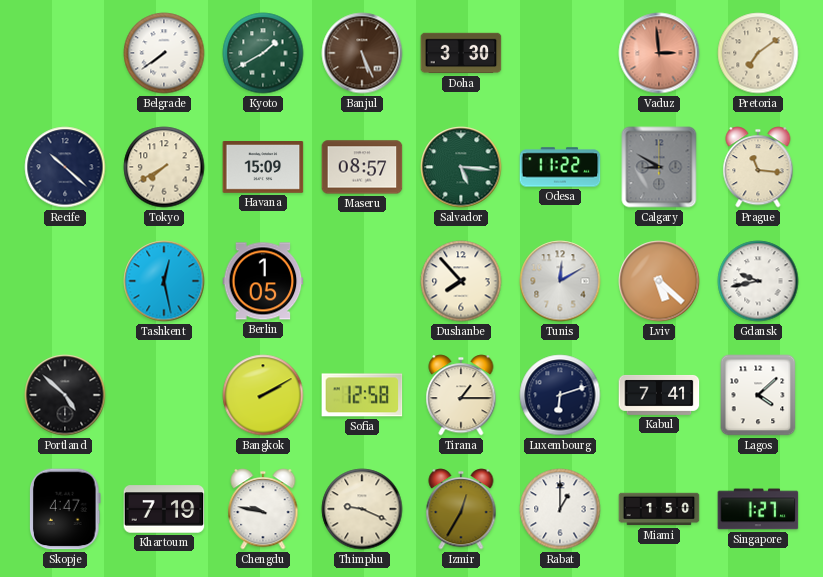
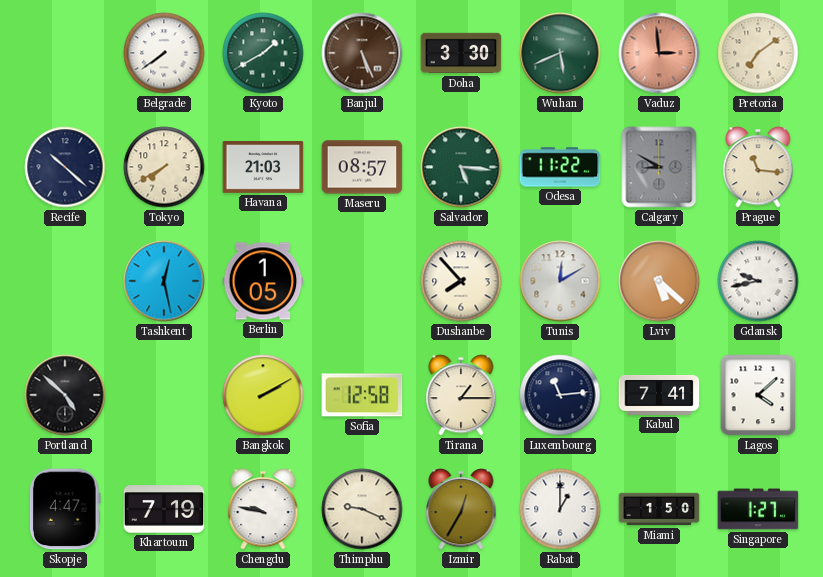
Wuhan: none -> 5:41
Havana: 15:09 -> 21:03
Luxembourg: 6:12 -> 11:14
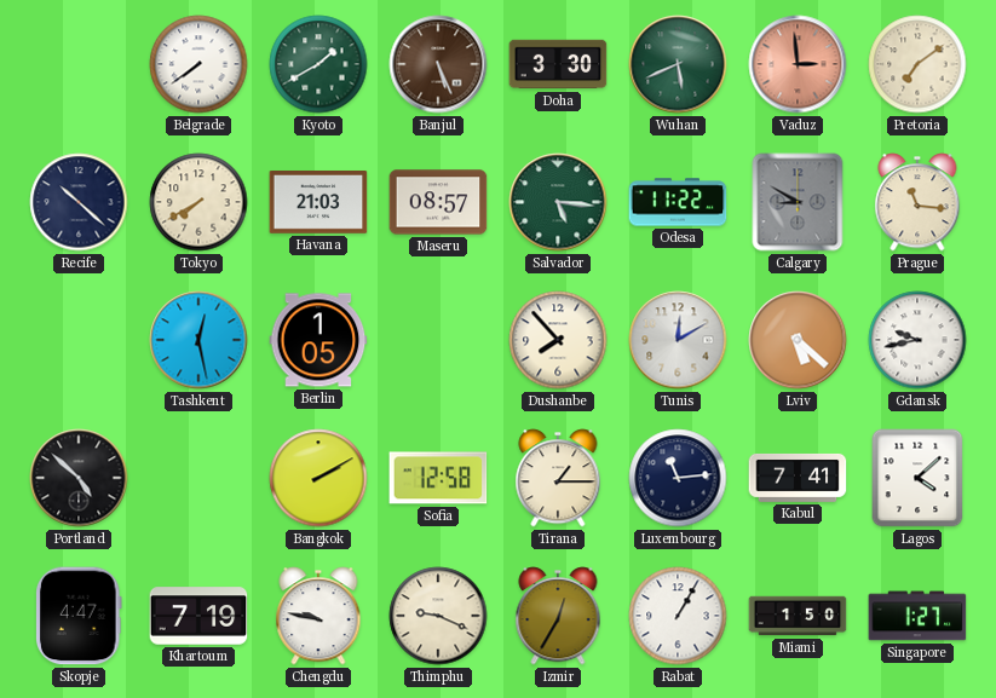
Rabat: 1:00 -> 1:05
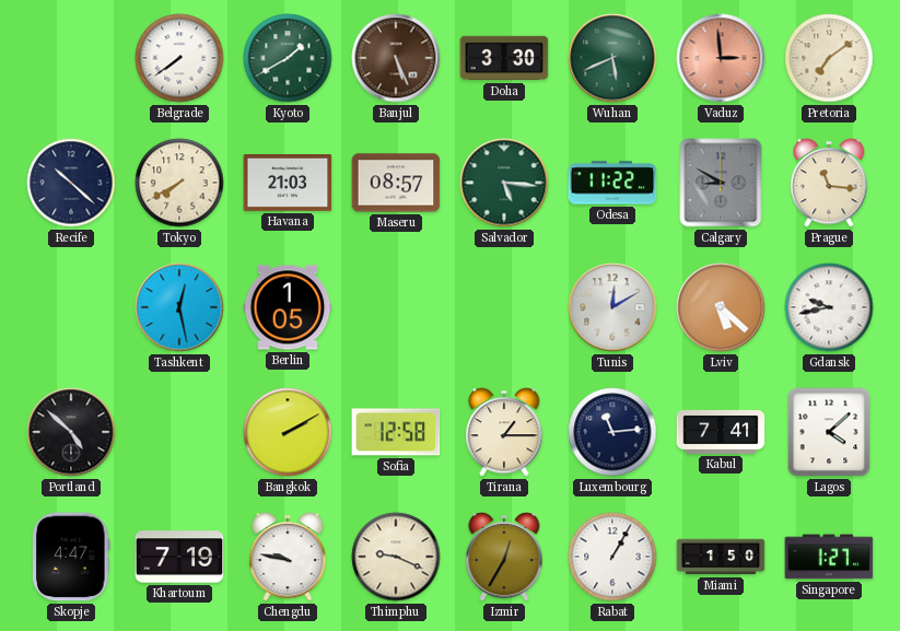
Dushanbe: 7:53 -> none
